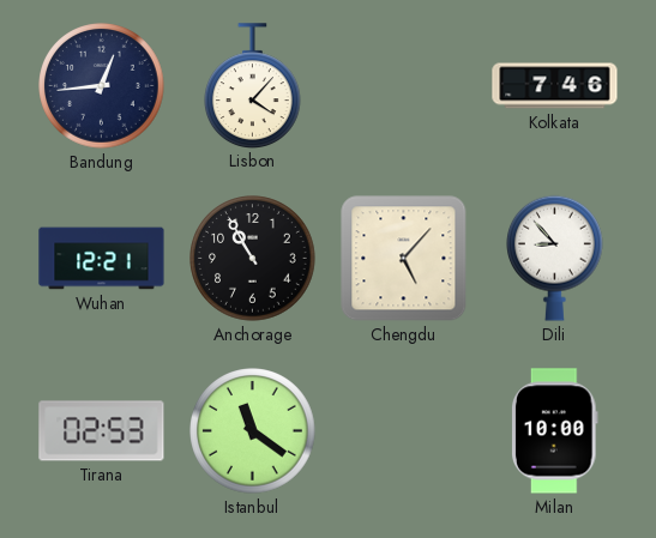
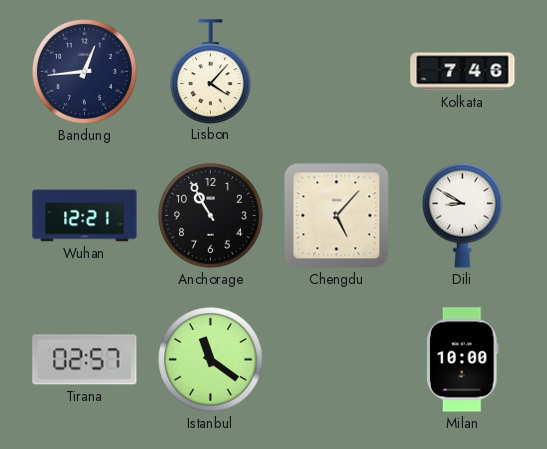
Dili: 8:53 -> 8:50
Tirana: 02:53 -> 02:57
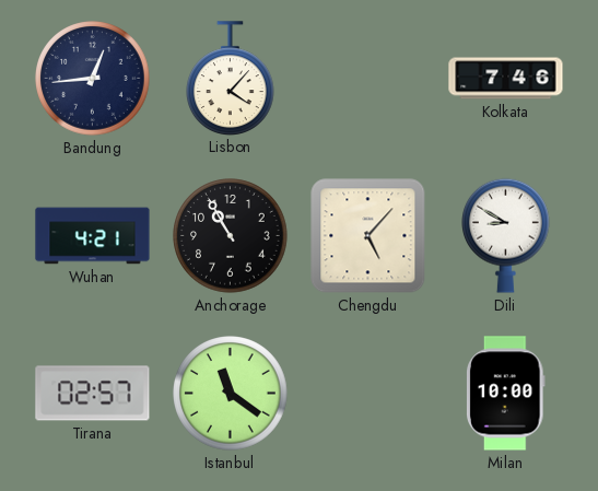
Wuhan: 12:21 -> 4:21
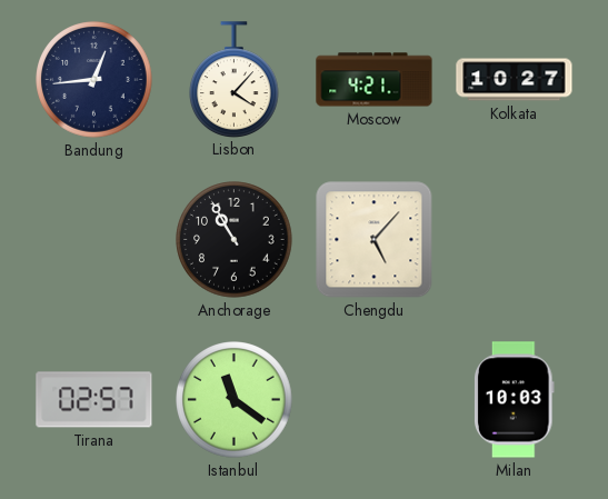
Moscow: none -> 4:21
Kolkata: 7:46 -> 10:27
Wuhan: 4:21 -> none
Dili: 8:50 -> none
Milan: 10:00 -> 10:03
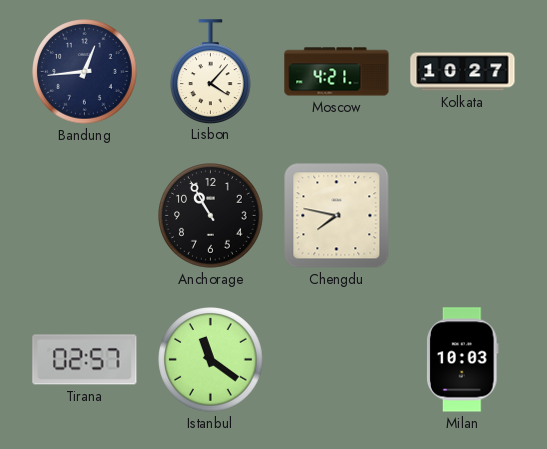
Chengdu: 5:07 -> 7:47
